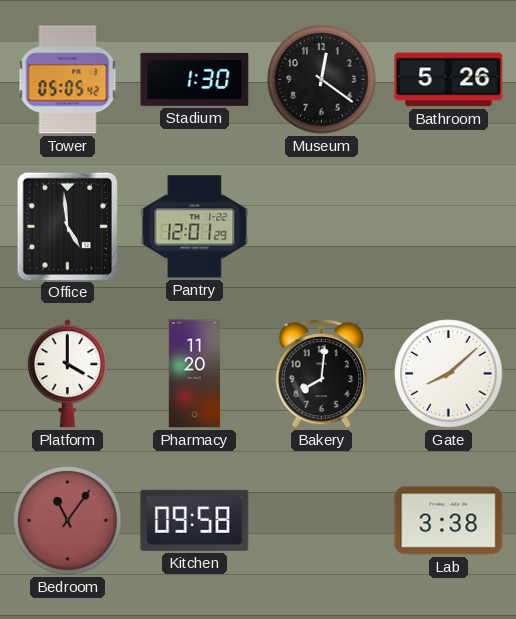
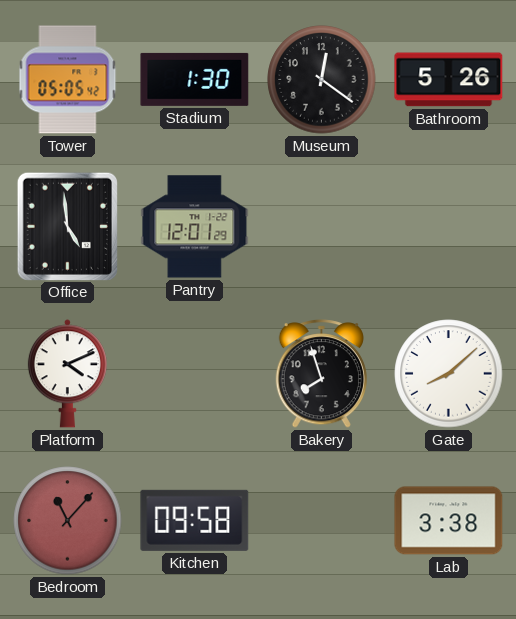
Platform: 4:00 -> 4:11
Pharmacy: 11:20 -> none
Bakery: 8:01 -> 7:57
Bedroom: 11:06 -> 11:07
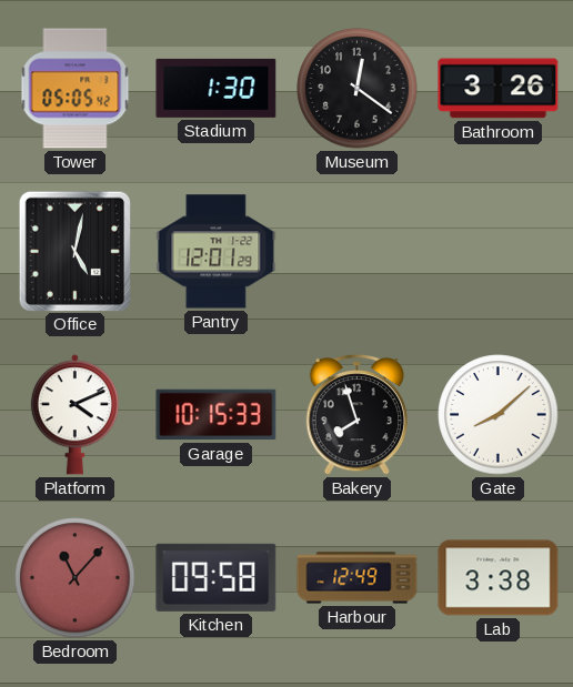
Bathroom: 5:26 -> 3:26
Office: 4:59 -> 5:02
Garage: none -> 10:15
Harbour: none -> 12:49
